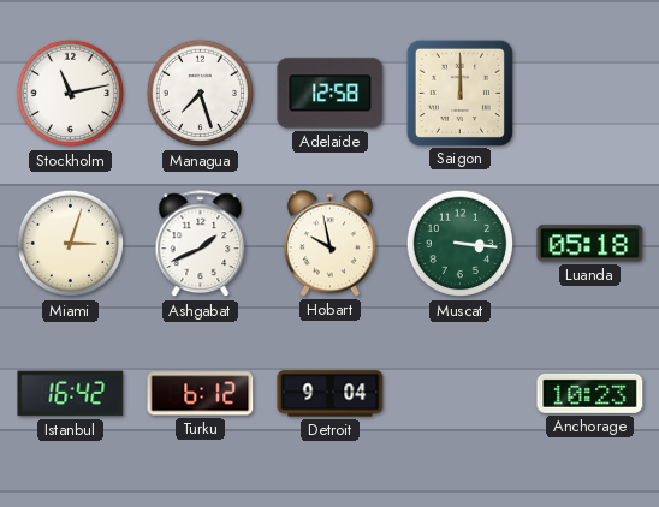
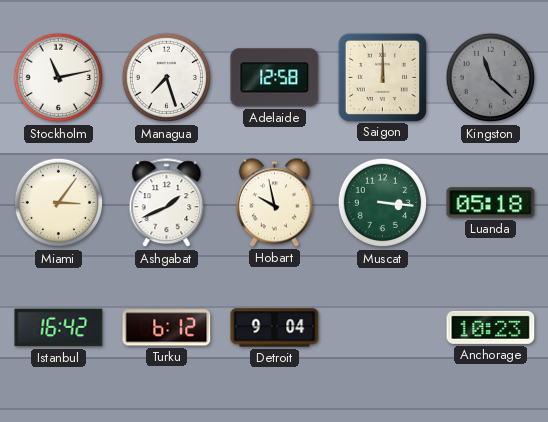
Kingston: none -> 11:22
Miami: 3:03 -> 3:06
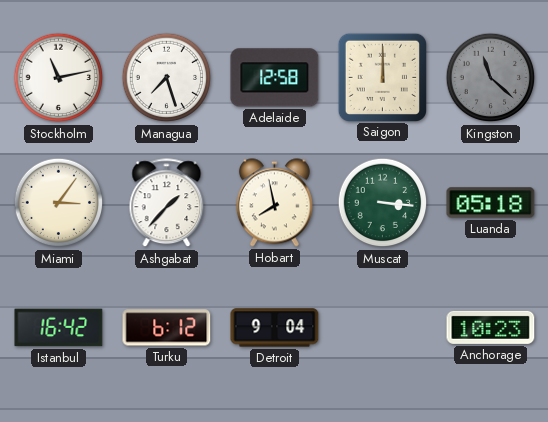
Ashgabat: 1:41 -> 1:37
Hobart: 9:58 -> 7:58
